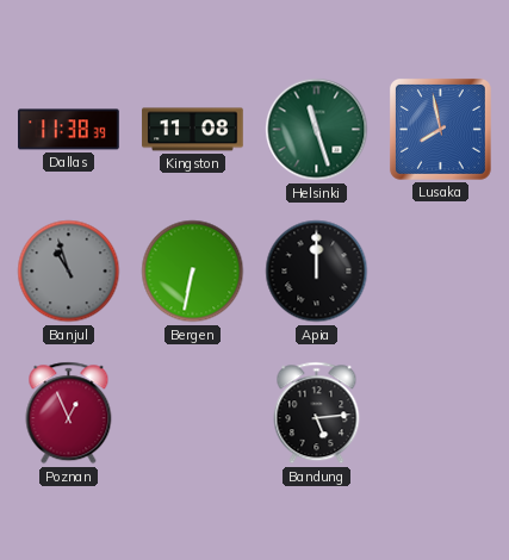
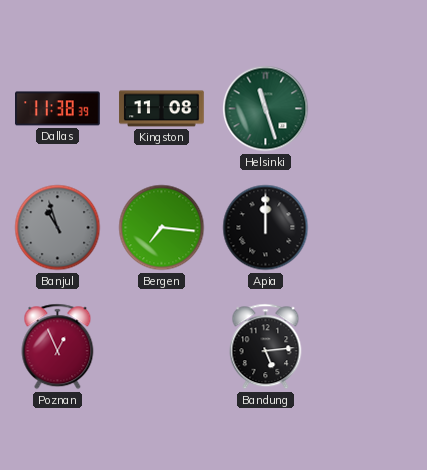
Lusaka: 7:58 -> none
Bergen: 6:32 -> 7:16
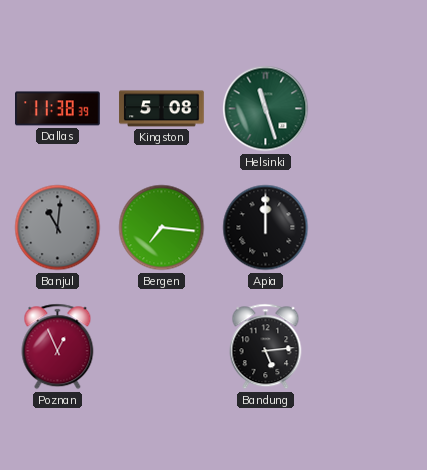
Kingston: 11:08 -> 5:08
Banjul: 10:57 -> 11:01
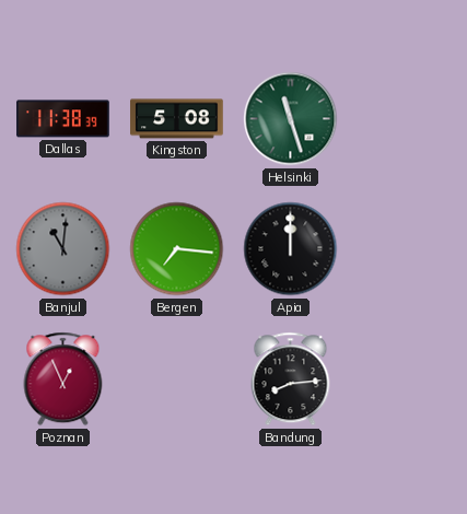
Bandung: 5:14 -> 8:14
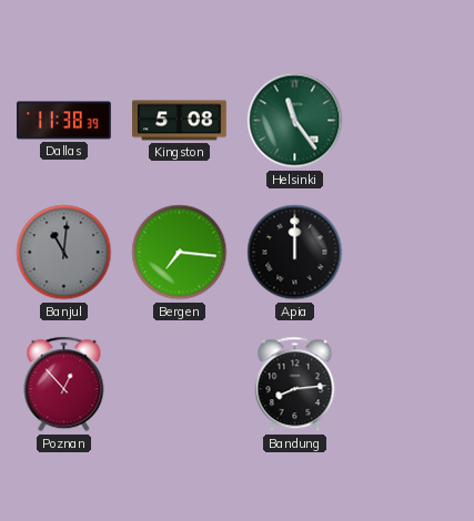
Helsinki: 11:27 -> 11:24
Poznan: 12:56 -> 12:53
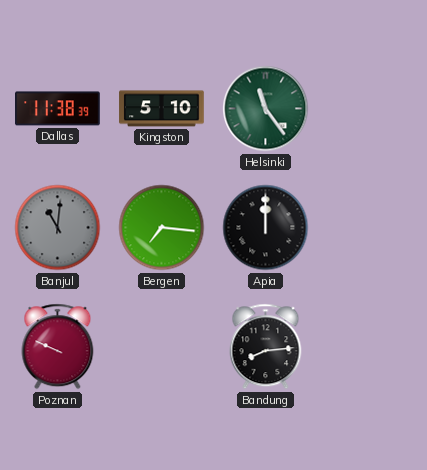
Kingston: 5:08 -> 5:10
Poznan: 12:53 -> 9:49
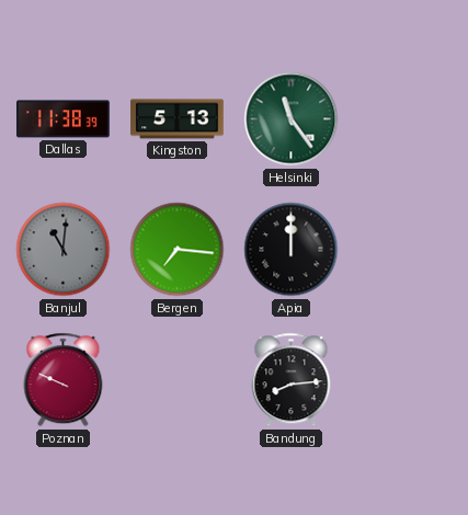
Kingston: 5:10 -> 5:13
